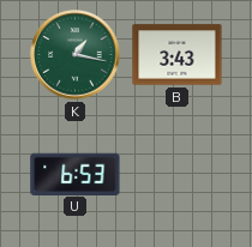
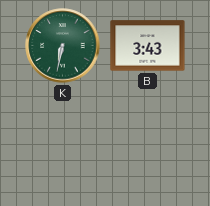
K: 1:17 -> 6:32
U: 6:53 -> none
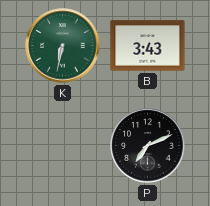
P: none -> 7:11
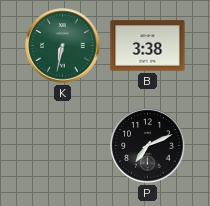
B: 3:43 -> 3:38
